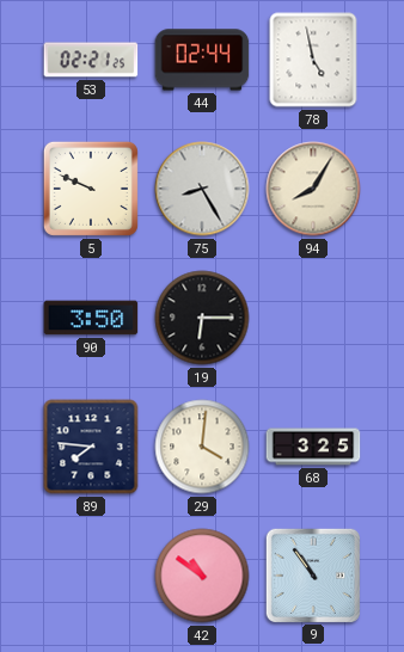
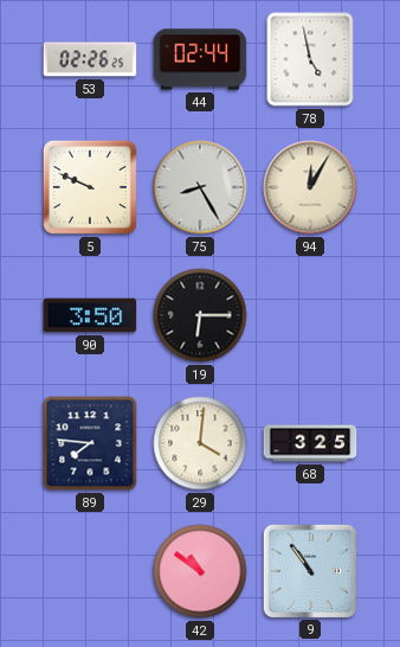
53: 02:21 -> 02:26
94: 8:05 -> 12:05
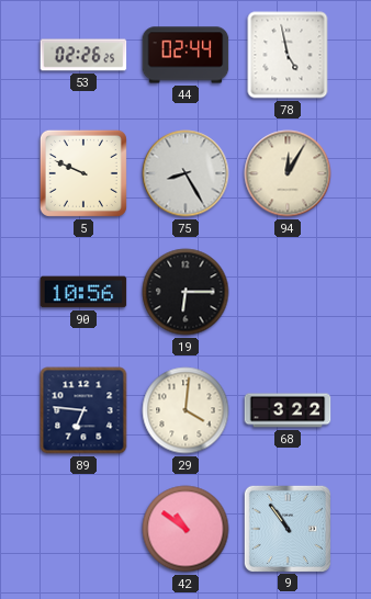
90: 3:50 -> 10:56
89: 7:46 -> 6:46
68: 3:25 -> 3:22
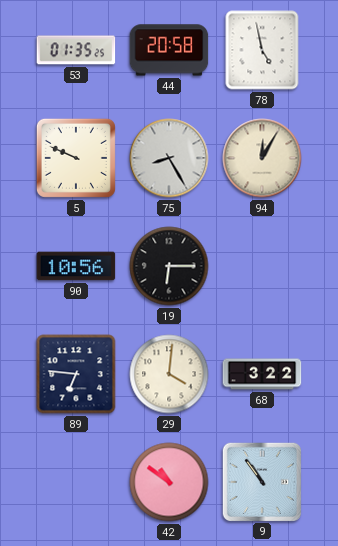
53: 02:26 -> 01:35
44: 02:44 -> 20:58
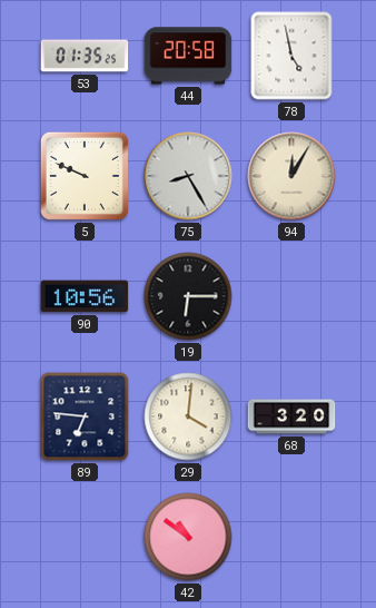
68: 3:22 -> 3:20
9: 10:54 -> none
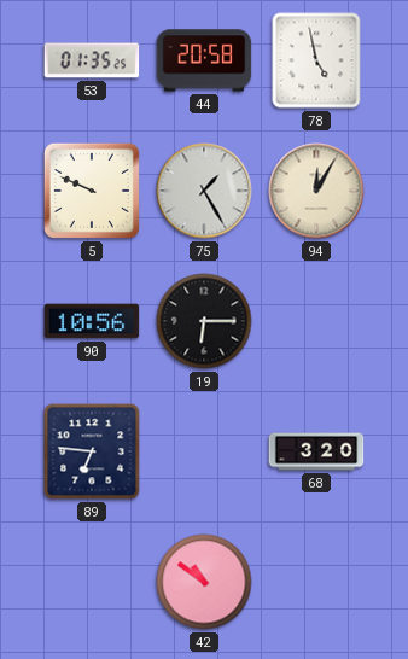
75: 8:25 -> 1:25
29: 4:01 -> none
